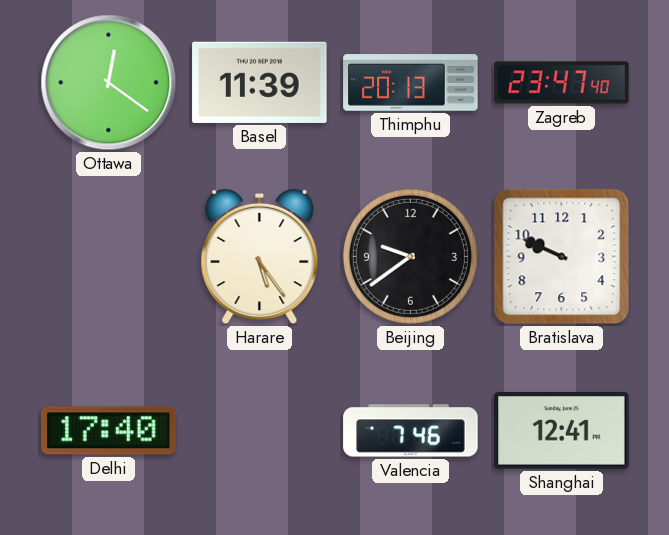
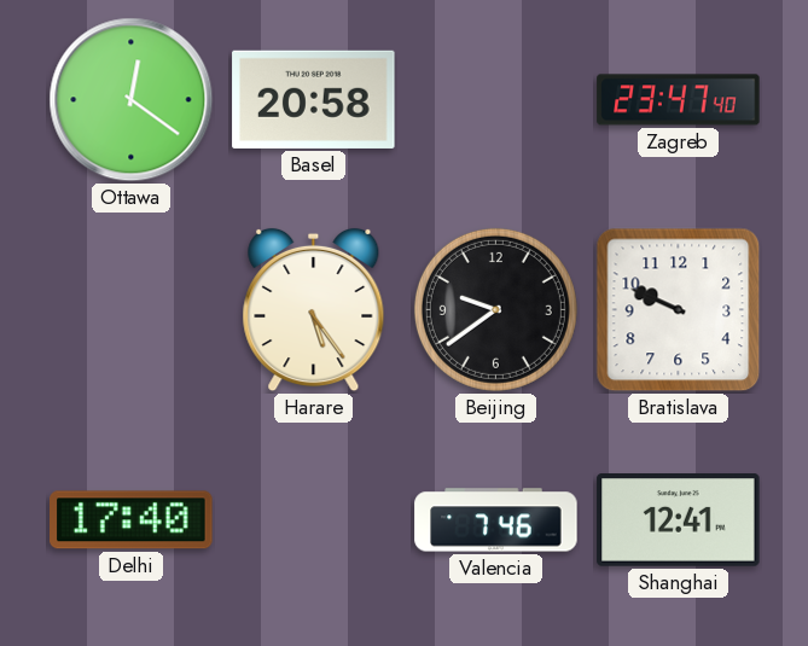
Basel: 11:39 -> 20:58
Thimphu: 20:13 -> none
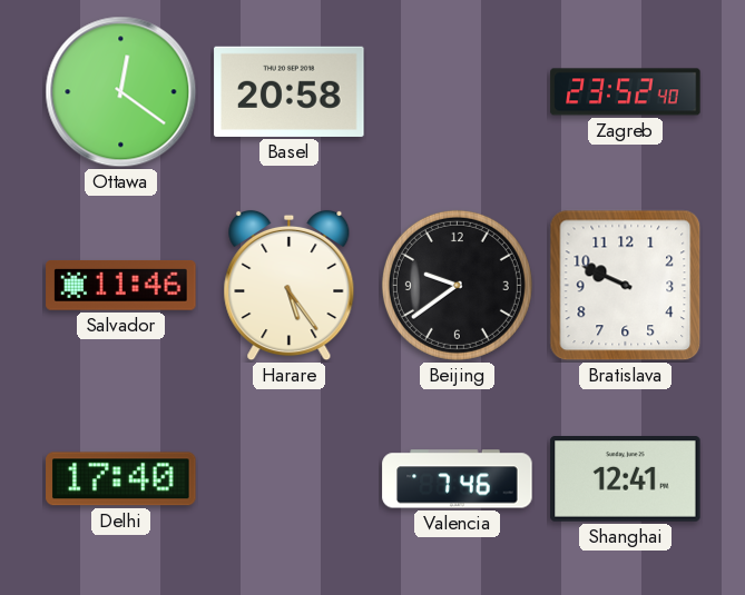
Zagreb: 23:47 -> 23:52
Salvador: none -> 11:46
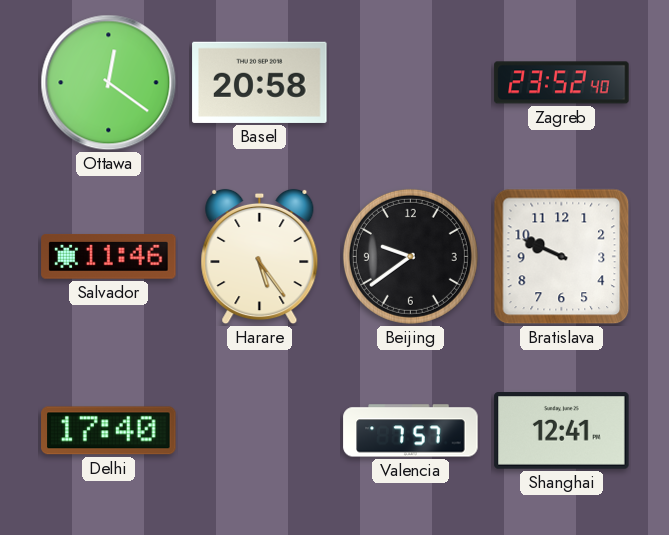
Valencia: 7:46 -> 7:57
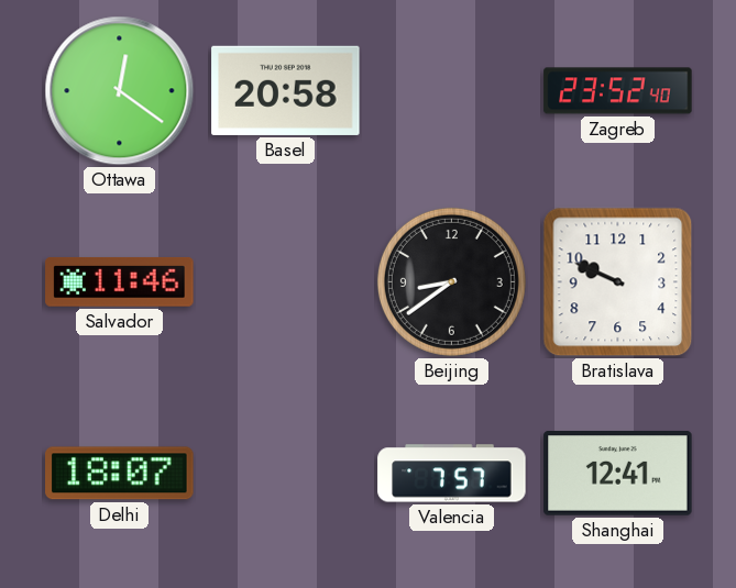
Harare: 5:24 -> none
Beijing: 9:39 -> 8:39
Delhi: 17:40 -> 18:07
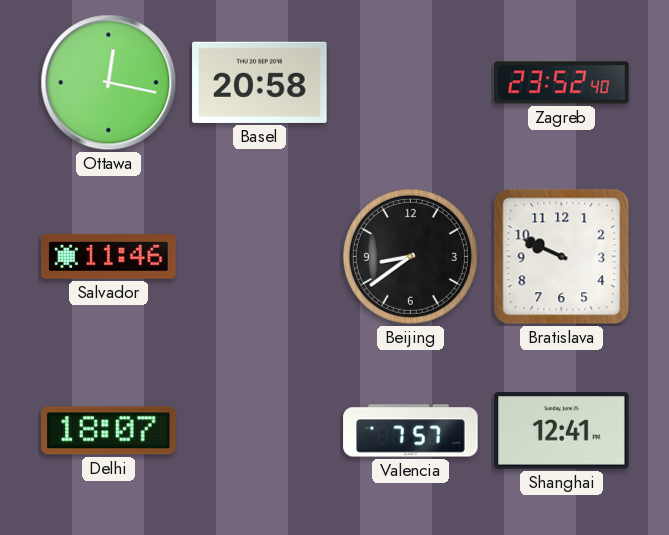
Ottawa: 12:21 -> 12:17
